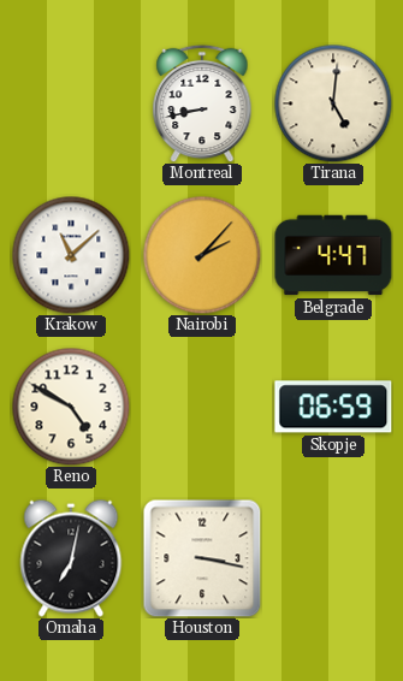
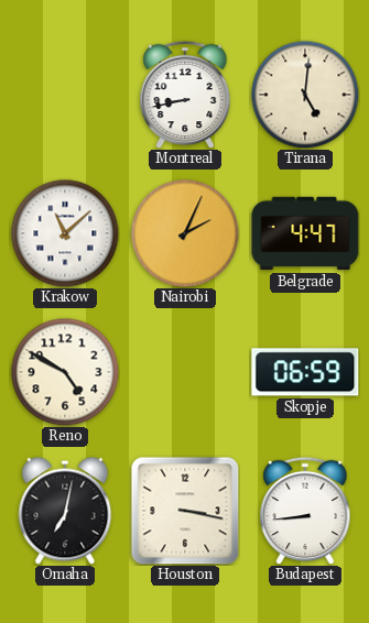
Nairobi: 2:07 -> 2:04
Budapest: none -> 8:44
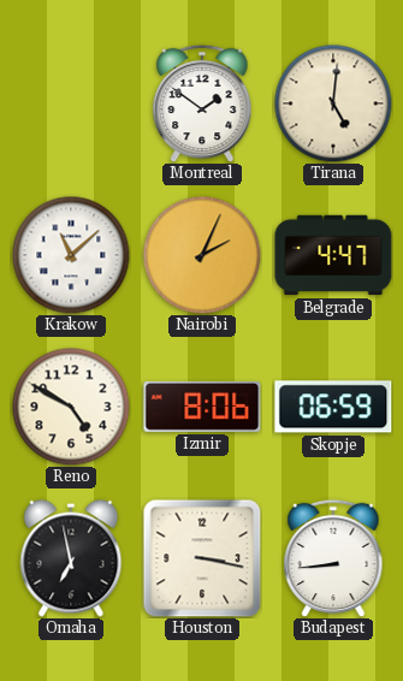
Montreal: 8:43 -> 1:51
Izmir: none -> 8:06
Omaha: 7:02 -> 6:58
